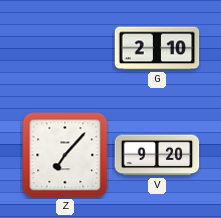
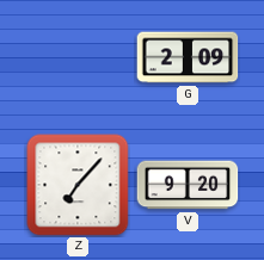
G: 2:10 -> 2:09
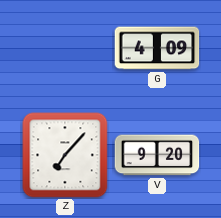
G: 2:09 -> 4:09
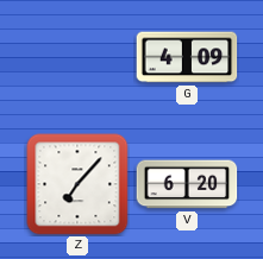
V: 9:20 -> 6:20
